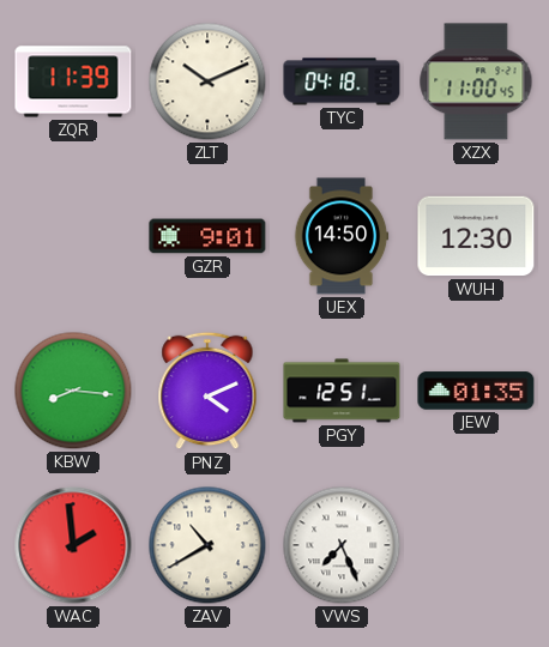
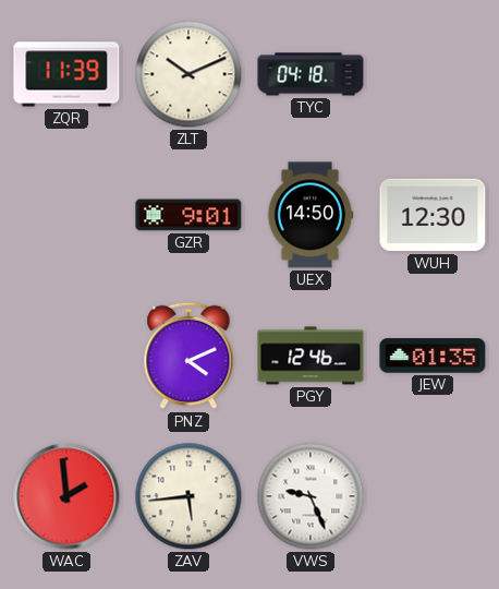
XZX: 11:00 -> none
KBW: 8:16 -> none
PGY: 12:51 -> 12:46
ZAV: 10:40 -> 5:44
VWS: 7:26 -> 9:26
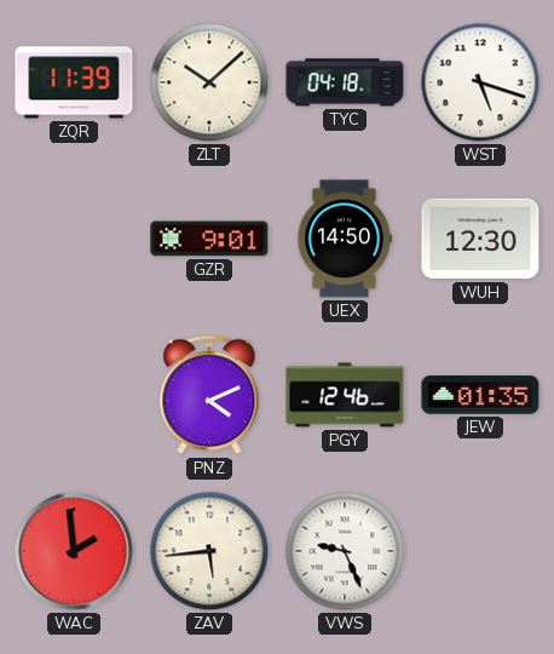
ZLT: 10:11 -> 10:08
WST: none -> 5:18
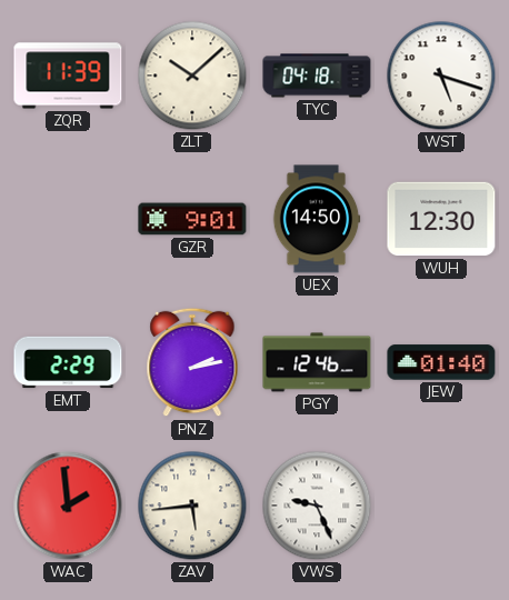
EMT: none -> 2:29
PNZ: 4:11 -> 2:13
JEW: 01:35 -> 01:40
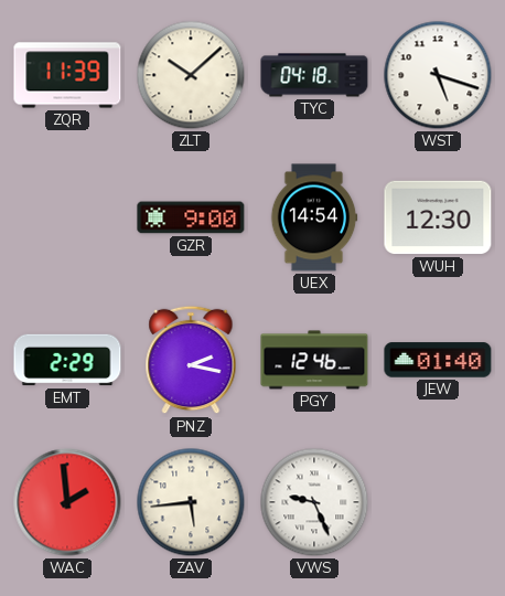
GZR: 9:01 -> 9:00
UEX: 14:50 -> 14:54
PNZ: 2:13 -> 2:17
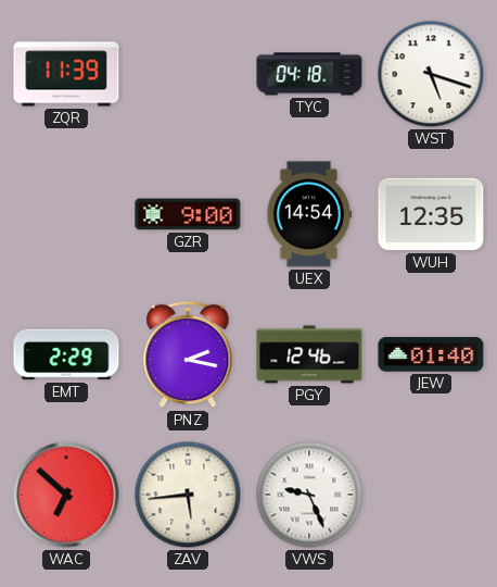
ZLT: 10:08 -> none
WUH: 12:30 -> 12:35
WAC: 1:59 -> 6:52
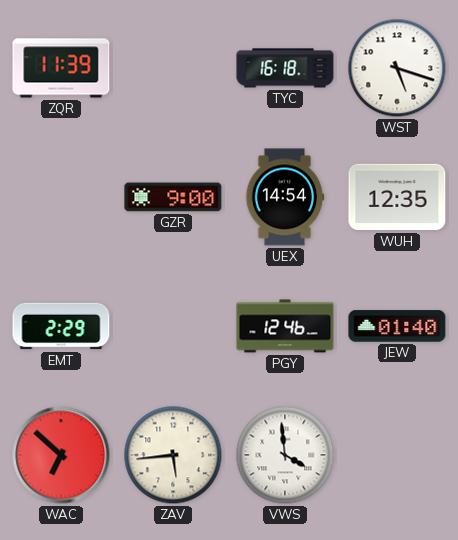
TYC: 04:18 -> 16:18
PNZ: 2:17 -> none
VWS: 9:26 -> 3:59
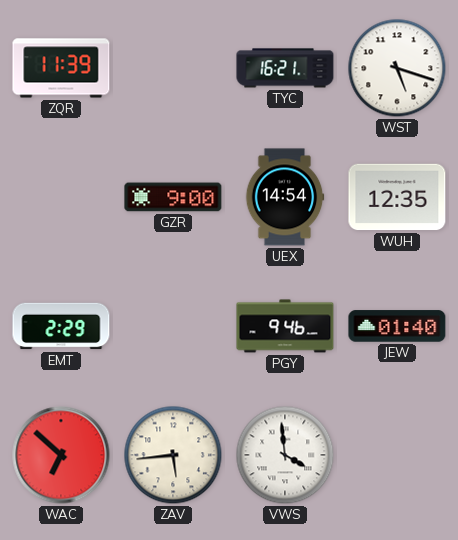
TYC: 16:18 -> 16:21
PGY: 12:46 -> 9:46
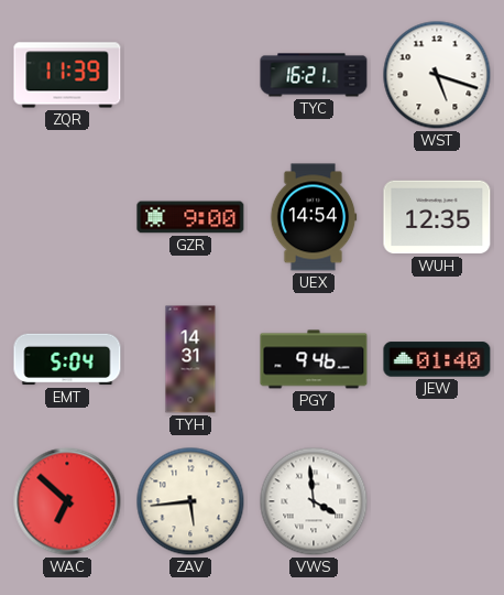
EMT: 2:29 -> 5:04
TYH: none -> 14:31
